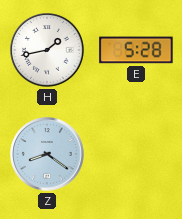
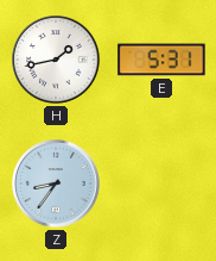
E: 5:28 -> 5:31
Z: 8:21 -> 8:36
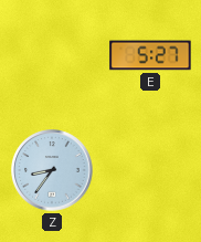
H: 1:43 -> none
E: 5:31 -> 5:27
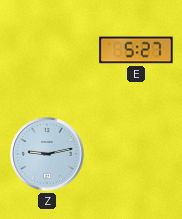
Z: 8:36 -> 9:13
